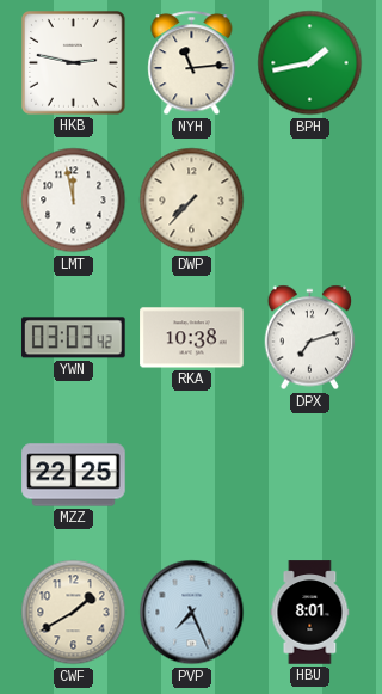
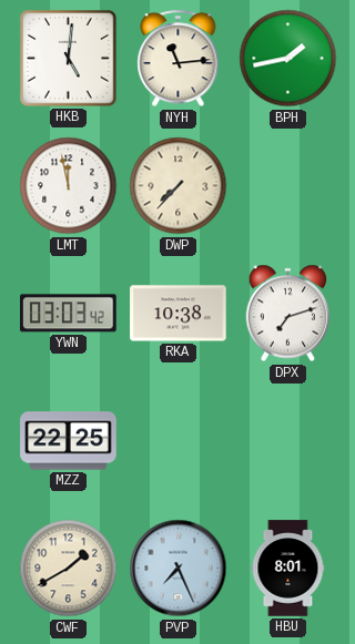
HKB: 2:47 -> 5:01
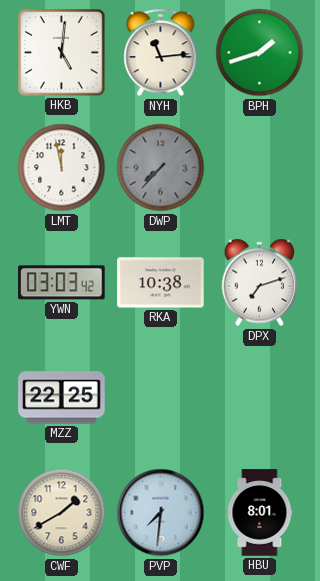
BPH: 1:43 -> 1:42
DWP dial: cream -> grey
PVP: 7:26 -> 7:31
